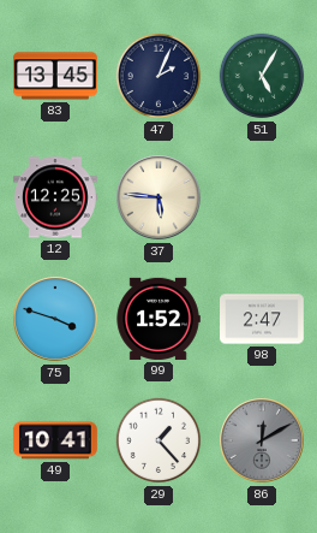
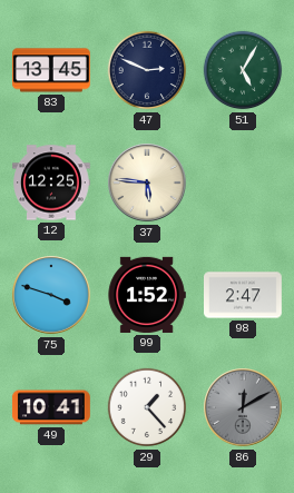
47: 2:04 -> 2:49
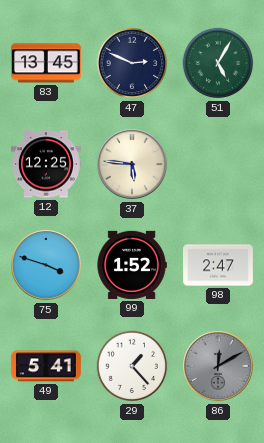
49: 10:41 -> 5:41
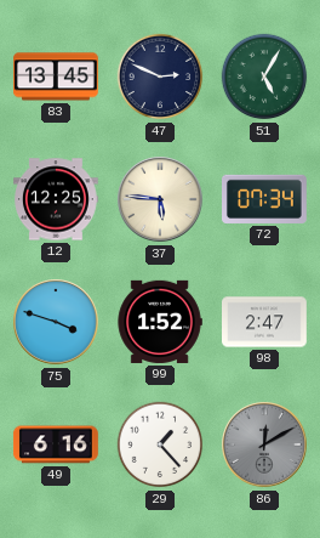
72: none -> 07:34
49: 5:41 -> 6:16
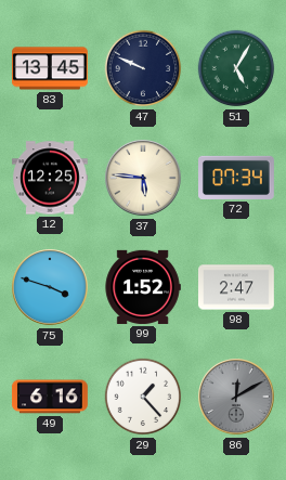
47: 2:49 -> 9:49
